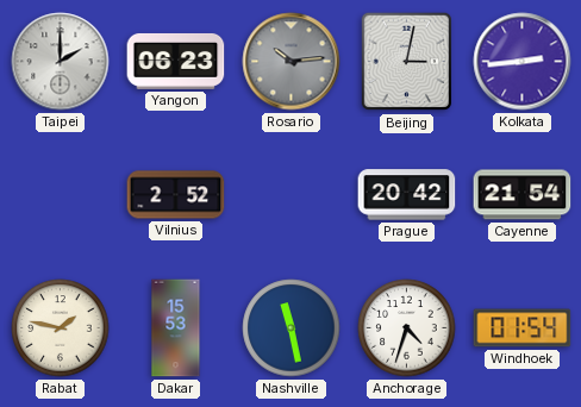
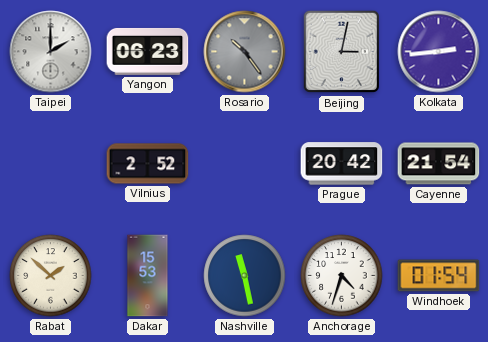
Rosario: 10:14 -> 10:24
Rabat: 1:47 -> 1:52
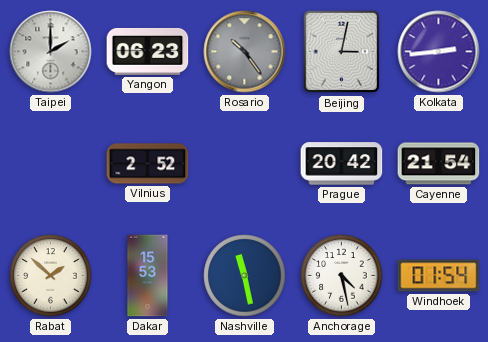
Anchorage: 4:33 -> 4:28
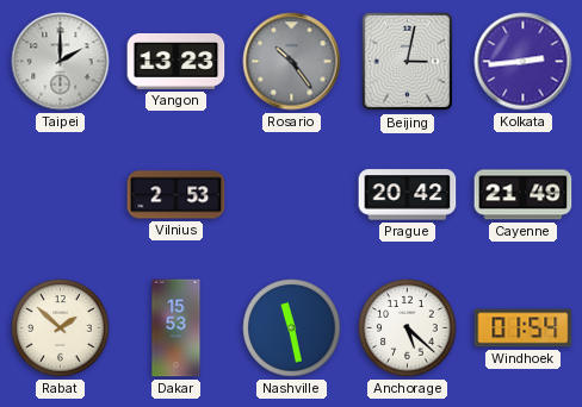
Yangon: 06:23 -> 13:23
Vilnius: 2:52 -> 2:53
Cayenne: 21:54 -> 21:49
Anchorage: 4:28 -> 5:22
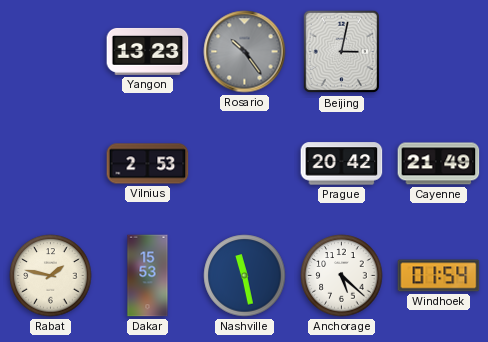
Taipei: 2:00 -> none
Kolkata: 2:44 -> none
Rabat: 1:52 -> 1:47
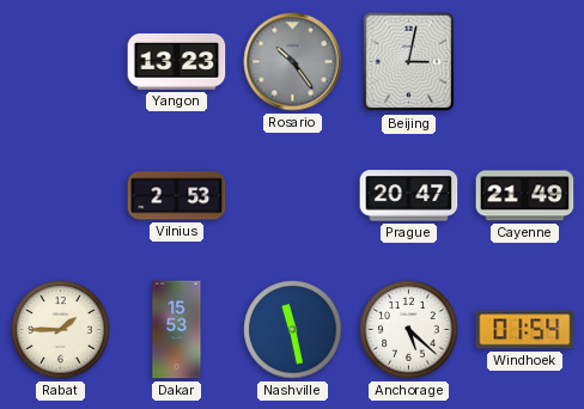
Prague: 20:42 -> 20:47
Rabat: 1:47 -> 1:45
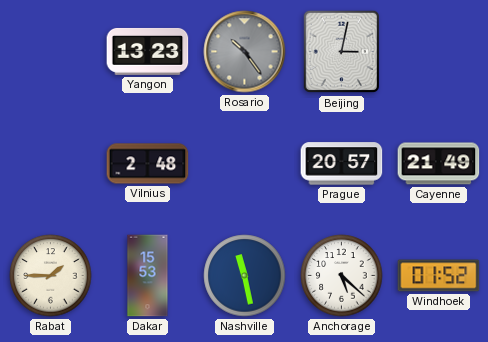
Vilnius: 2:53 -> 2:48
Prague: 20:47 -> 20:57
Windhoek: 01:54 -> 01:52
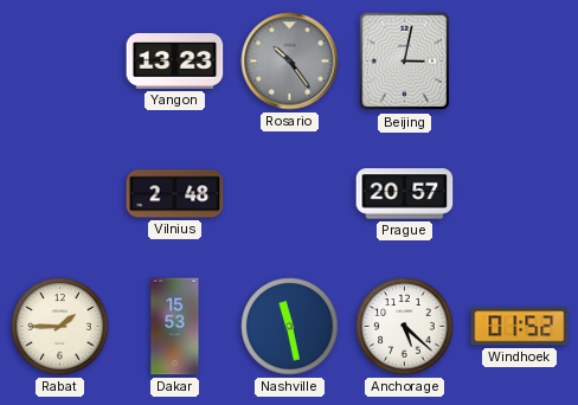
Cayenne: 21:49 -> none
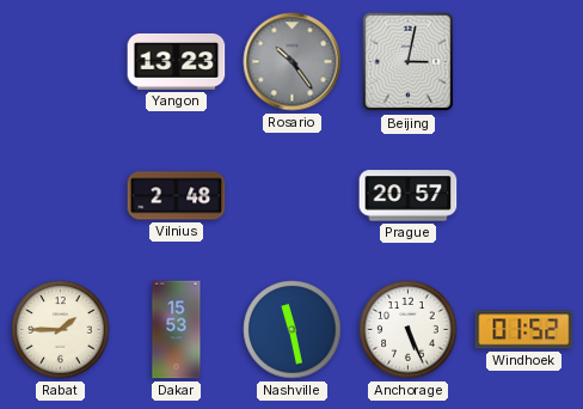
Anchorage: 5:22 -> 5:26
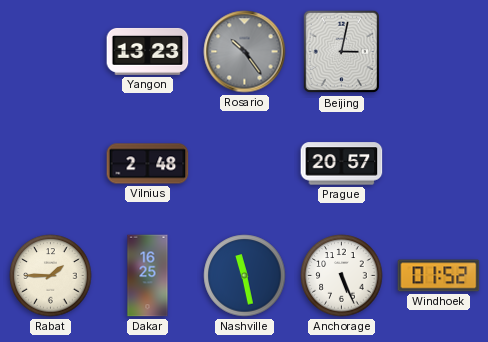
Dakar: 15:53 -> 16:25
